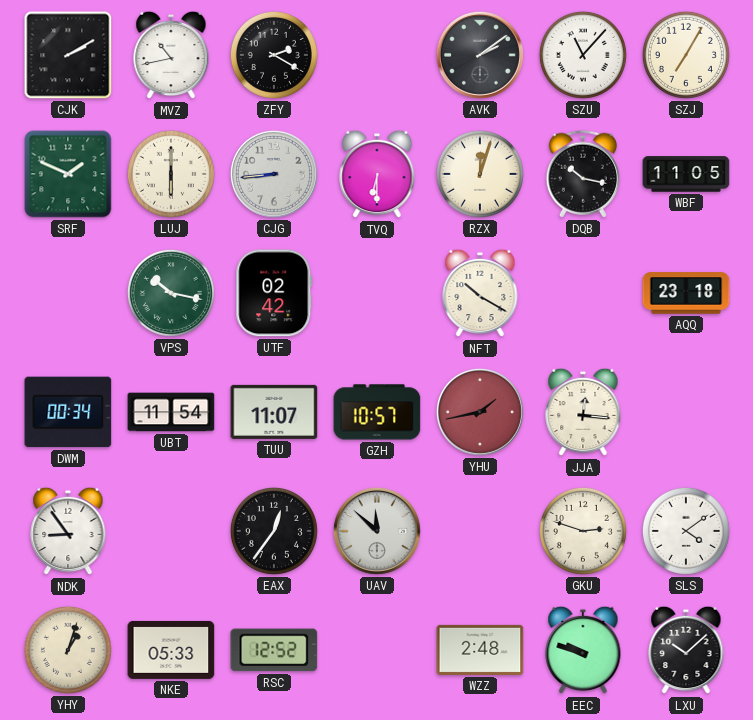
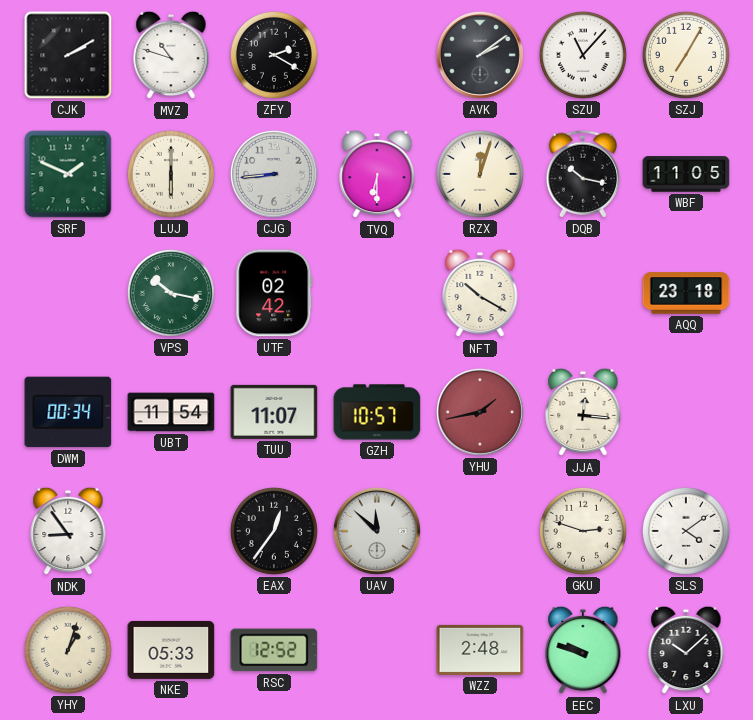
MVZ: 10:43 -> 10:48
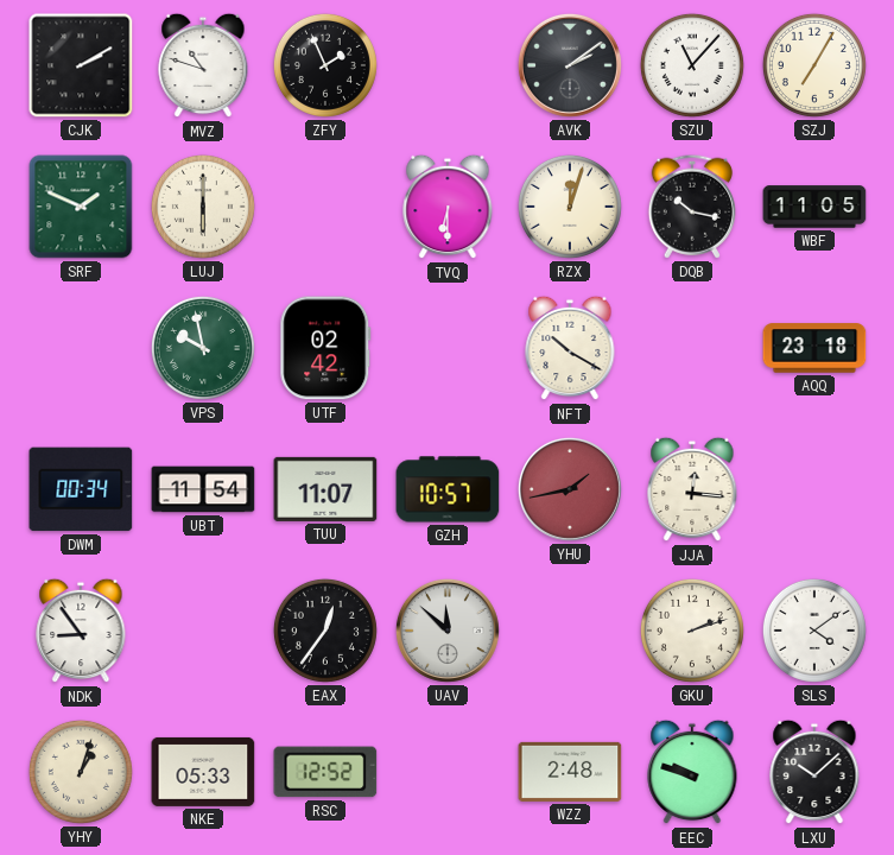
ZFY: 2:20 -> 1:56
CJG: 8:44 -> none
VPS: 10:17 -> 9:58
GKU: 2:48 -> 2:12
